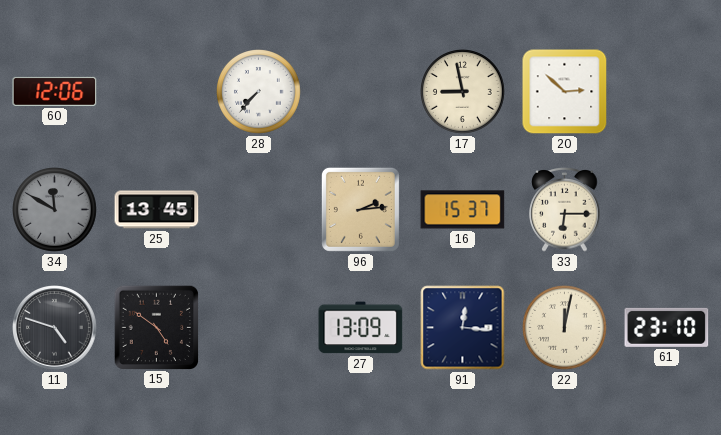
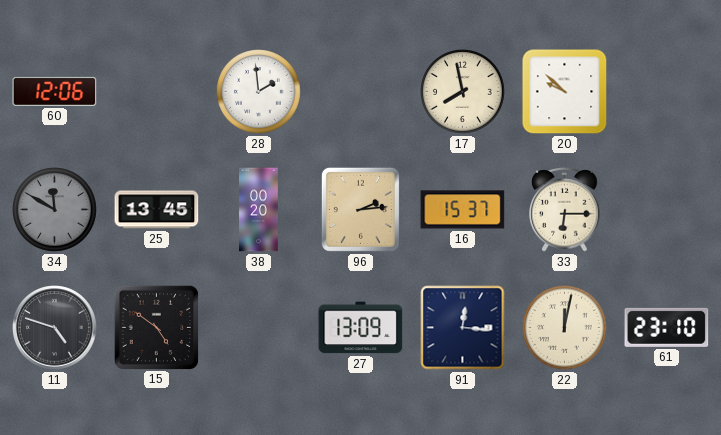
28: 7:37 -> 1:59
17: 8:58 -> 7:58
20: 2:52 -> 9:52
38: none -> 00:20
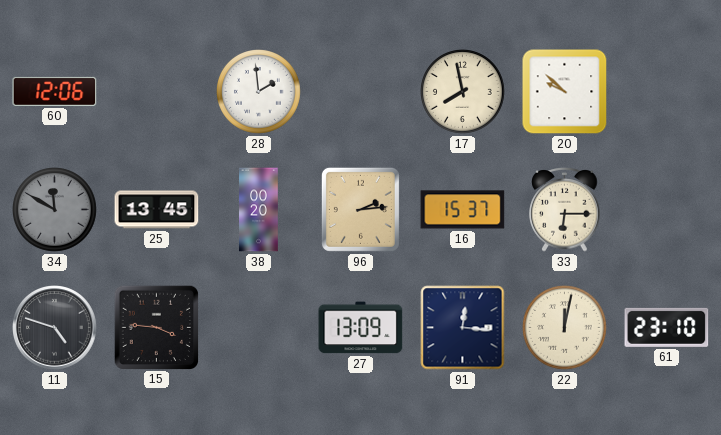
15: 4:51 -> 3:46
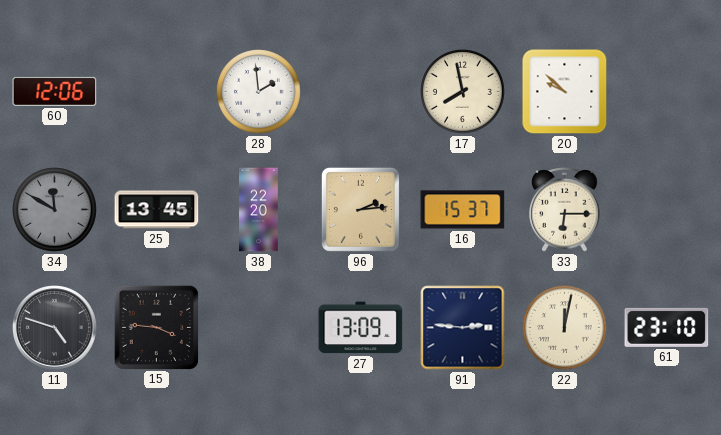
38: 00:20 -> 22:20
91: 12:16 -> 2:46
